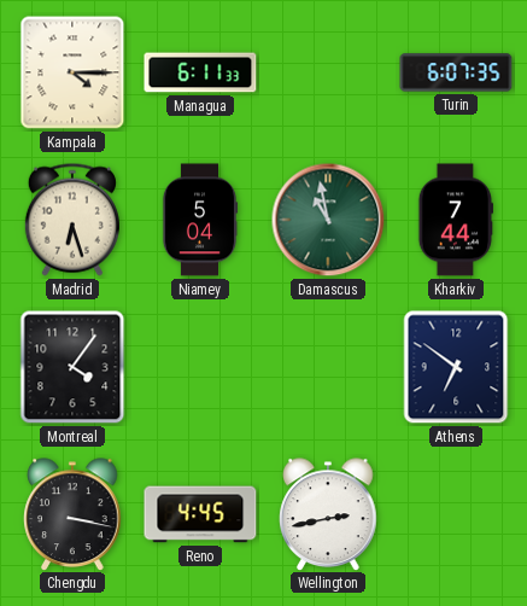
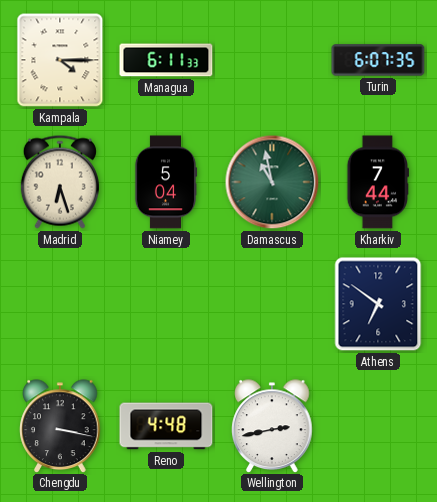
Montreal: 4:06 -> none
Reno: 4:45 -> 4:48
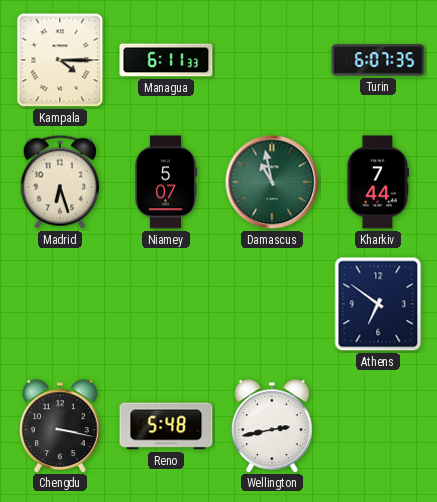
Niamey: 5:04 -> 5:07
Reno: 4:48 -> 5:48
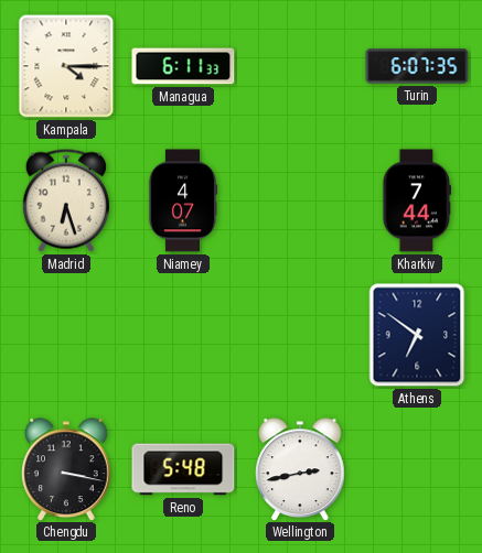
Niamey: 5:07 -> 4:07
Damascus: 10:58 -> none
